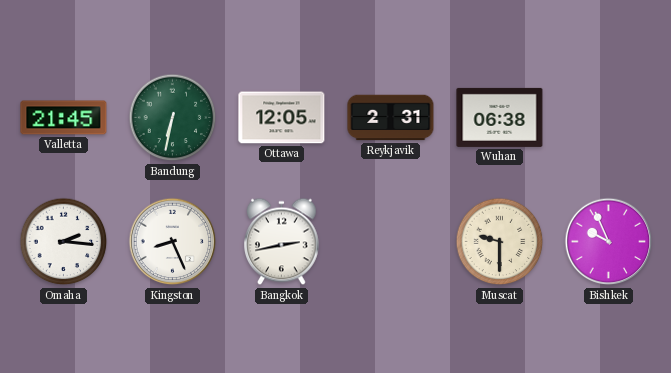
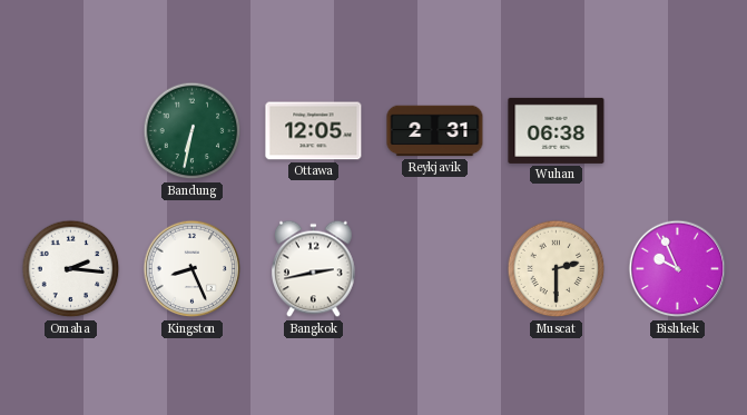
Valletta: 21:45 -> none
Muscat: 9:30 -> 2:30
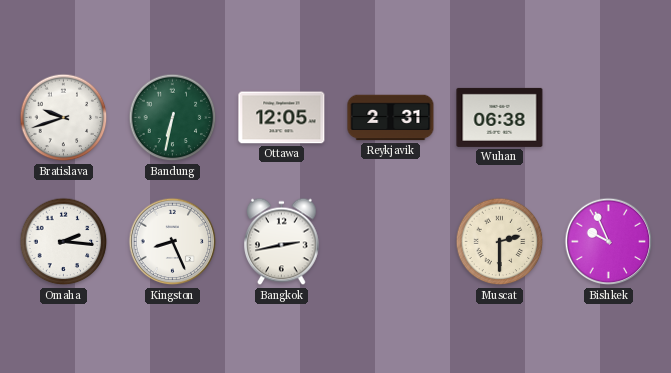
Bratislava: none -> 9:42
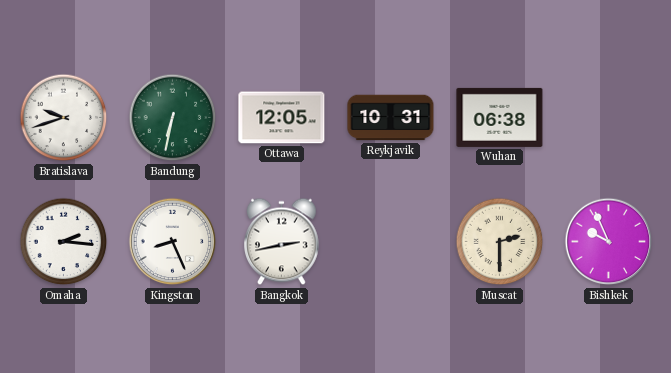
Reykjavik: 2:31 -> 10:31
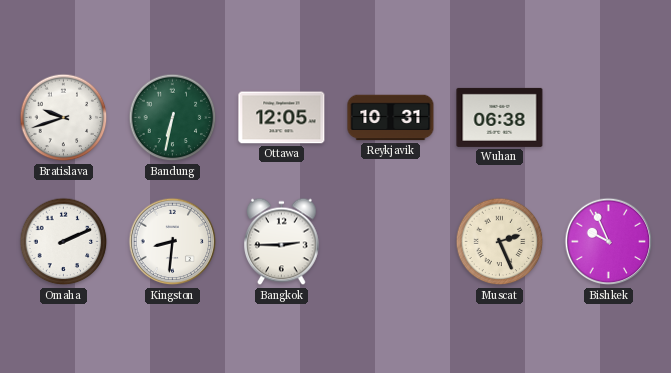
Omaha: 2:16 -> 2:11
Kingston: 8:26 -> 8:31
Bangkok: 2:43 -> 2:45
Muscat: 2:30 -> 2:26
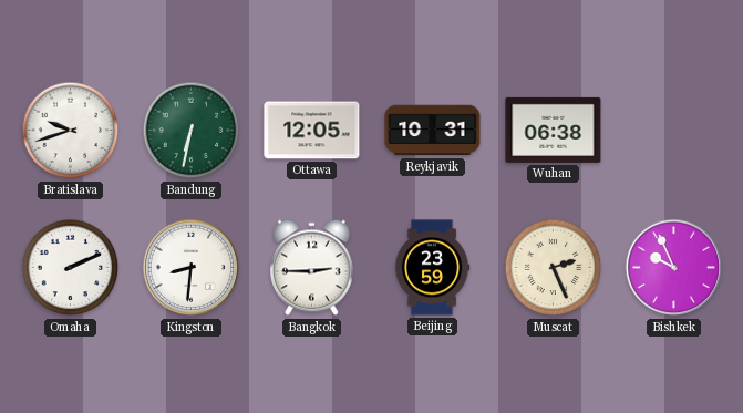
Beijing: none -> 23:59
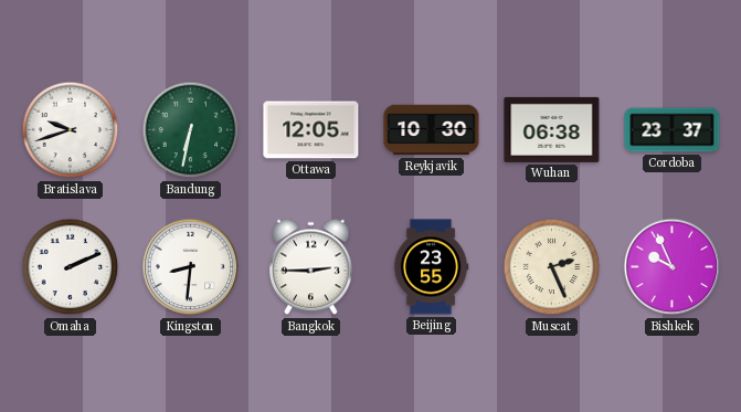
Reykjavik: 10:31 -> 10:30
Cordoba: none -> 23:37
Beijing: 23:59 -> 23:55
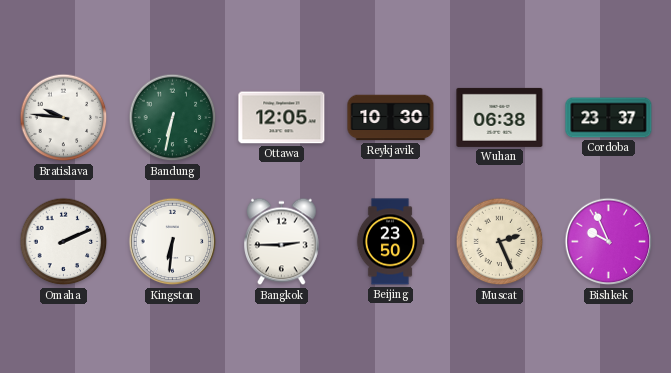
Bratislava: 9:42 -> 9:46
Kingston: 8:31 -> 6:31
Beijing: 23:55 -> 23:50
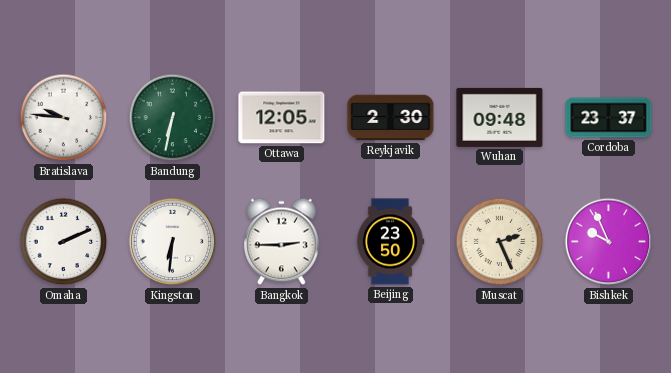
Reykjavik: 10:30 -> 2:30
Wuhan: 06:38 -> 09:48
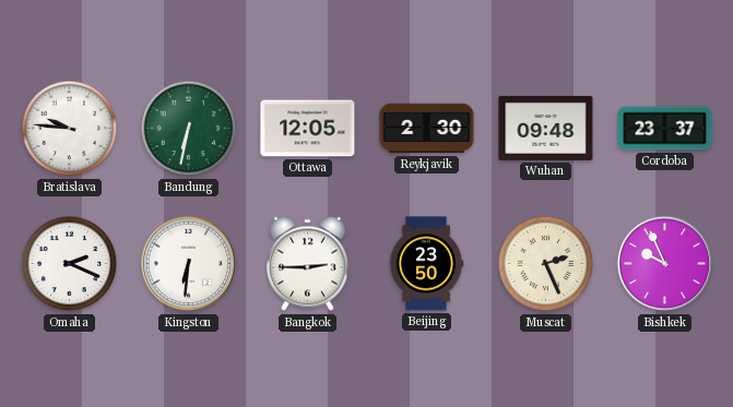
Omaha: 2:11 -> 2:19
